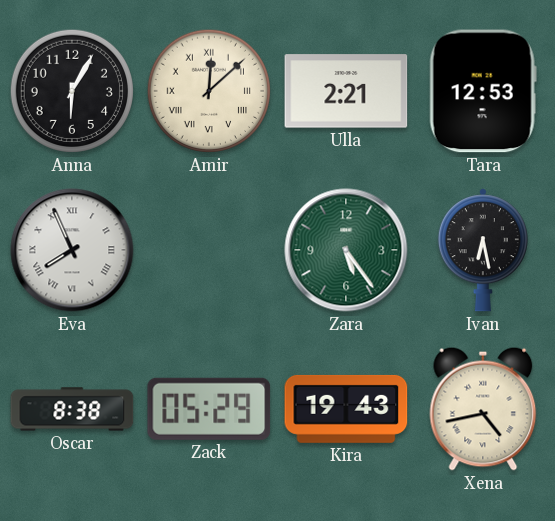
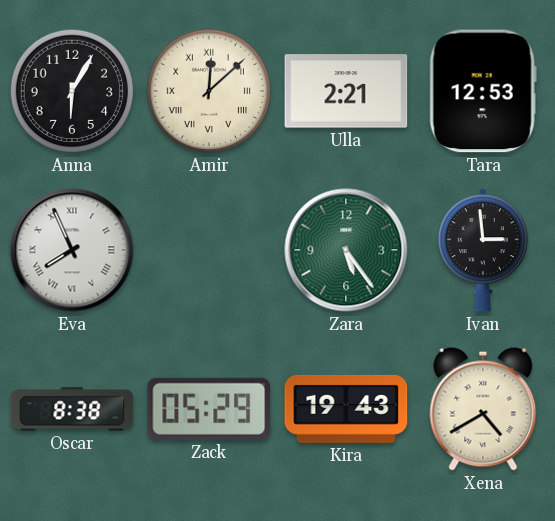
Ivan: 6:28 -> 2:59
Xena: 4:43 -> 4:40
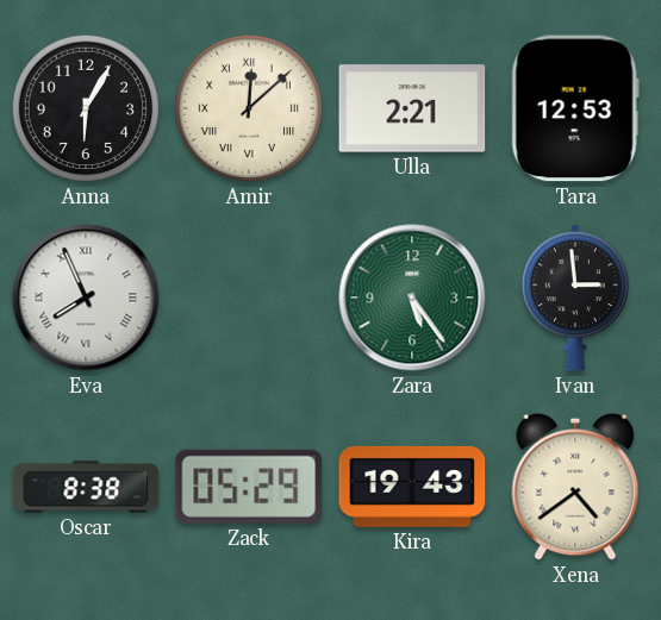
Xena: 4:40 -> 4:39
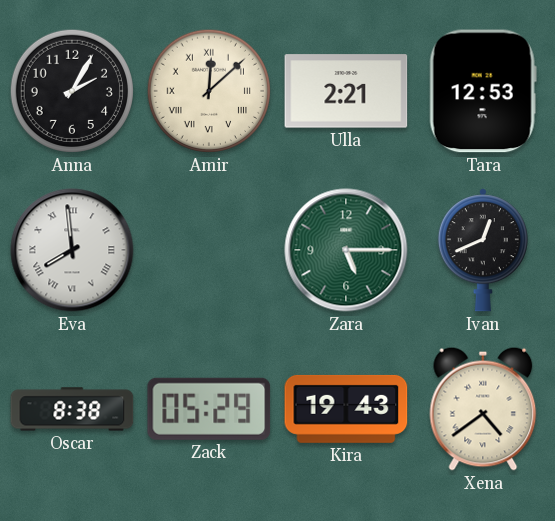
Anna: 6:05 -> 2:05
Eva: 7:56 -> 7:59
Zara: 5:24 -> 5:15
Ivan: 2:59 -> 12:41
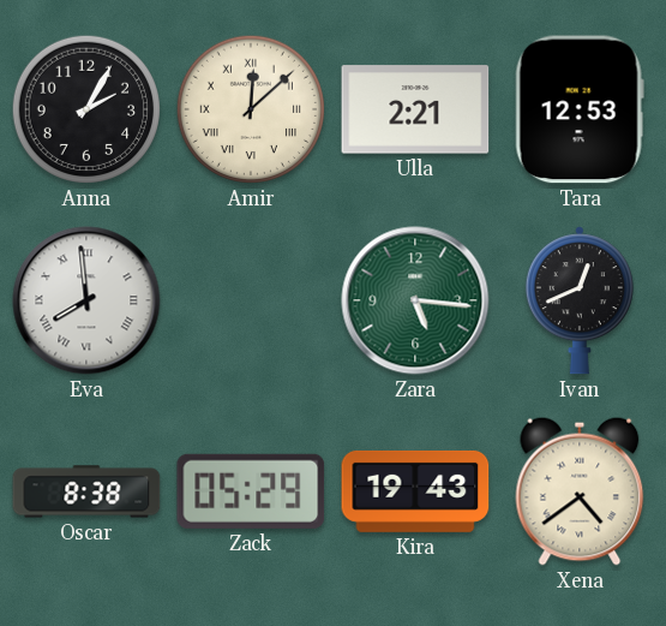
Zara: 5:15 -> 5:16
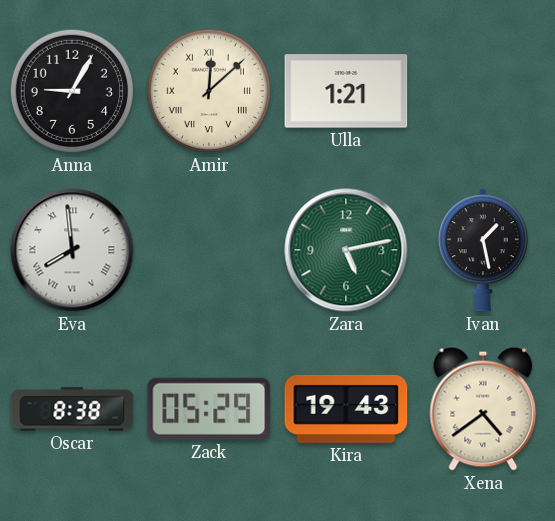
Anna: 2:05 -> 9:05
Ulla: 2:21 -> 1:21
Tara: 12:53 -> none
Zara: 5:16 -> 5:13
Ivan: 12:41 -> 1:28
